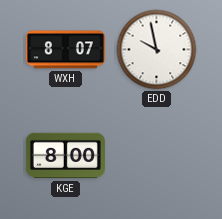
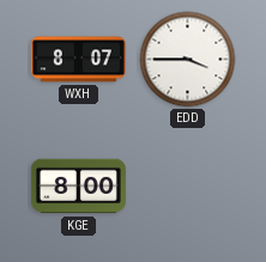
EDD: 9:58 -> 3:45
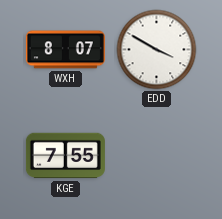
EDD: 3:45 -> 3:50
KGE: 8:00 -> 7:55
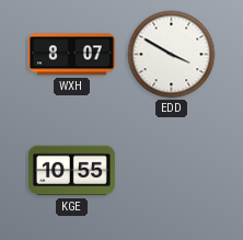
KGE: 7:55 -> 10:55
